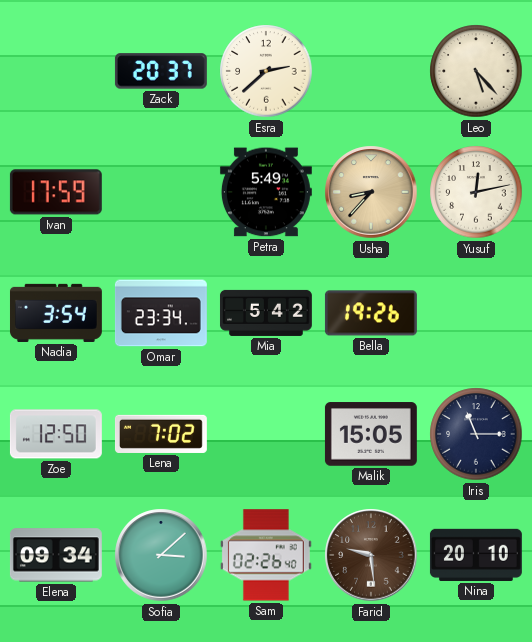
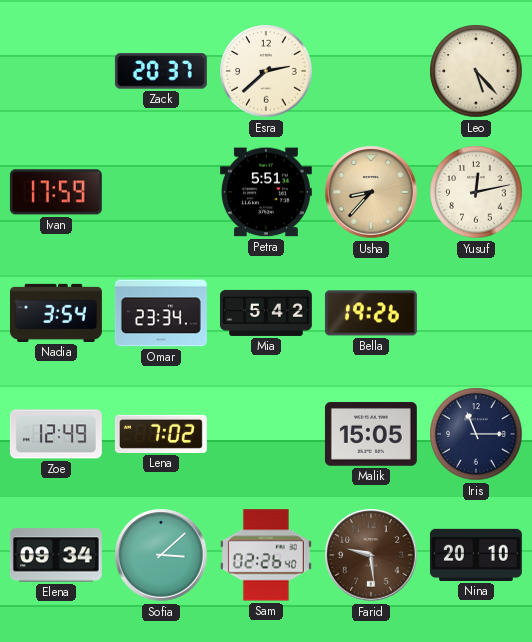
Petra: 5:49 -> 5:51
Zoe: 12:50 -> 12:49
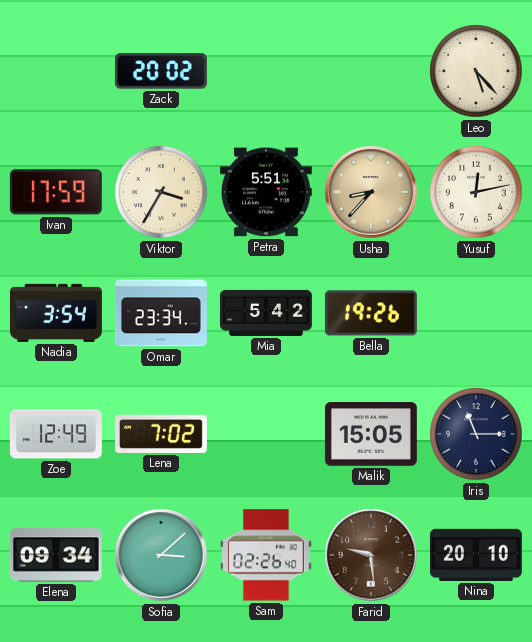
Zack: 20:37 -> 20:02
Esra: 2:38 -> none
Viktor: none -> 3:35
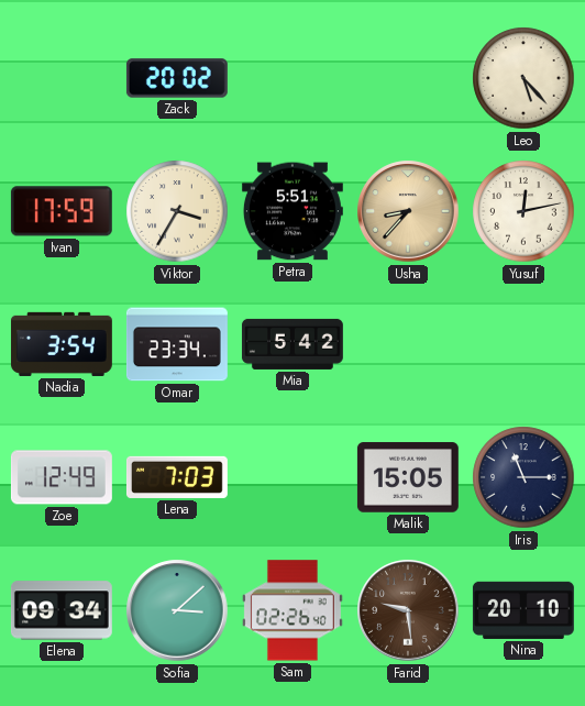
Bella: 19:26 -> none
Lena: 7:02 -> 7:03
